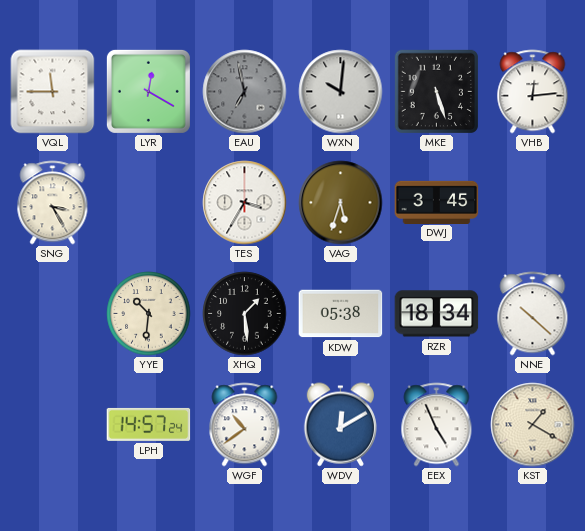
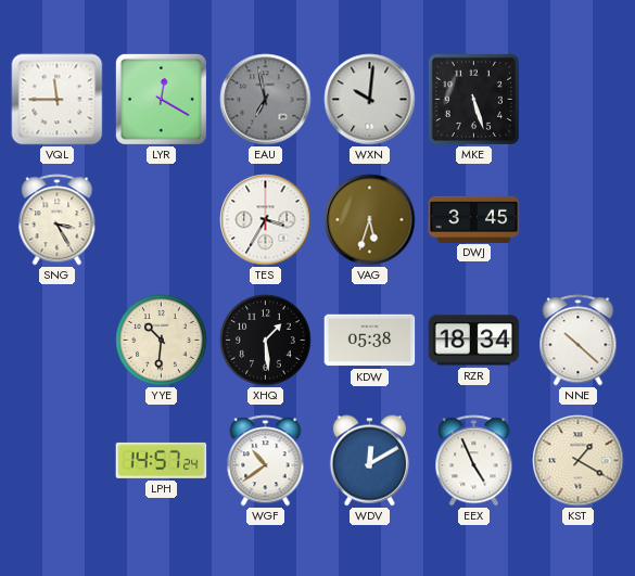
VHB: 12:14 -> none
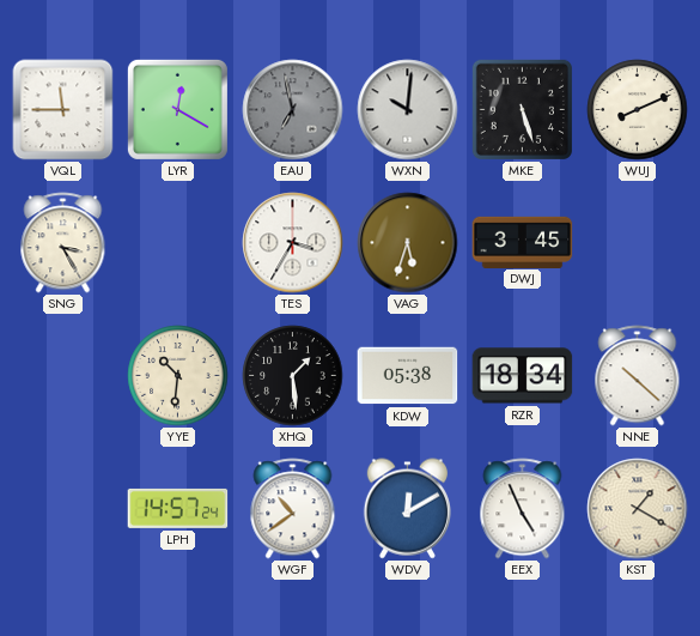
WUJ: none -> 8:11
